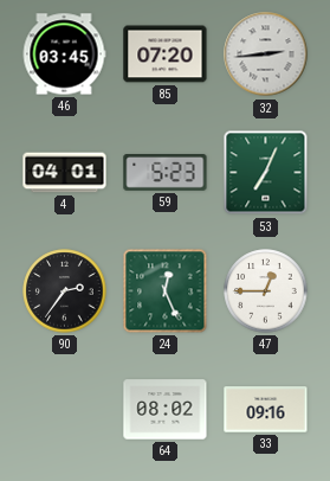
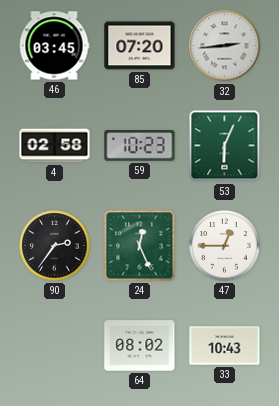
4: 04:01 -> 02:58
59: 5:23 -> 10:23
53: 7:04 -> 6:04
33: 09:16 -> 10:43
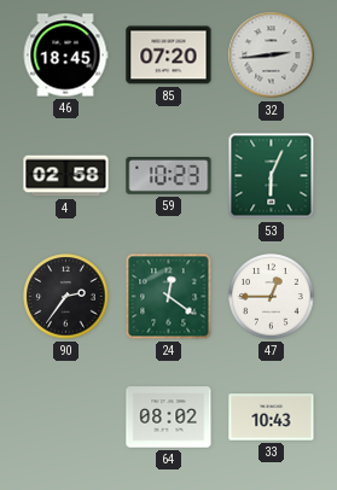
46: 03:45 -> 18:45
24: 12:26 -> 12:21
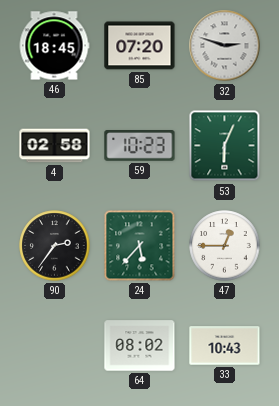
32: 2:44 -> 2:48
24: 12:21 -> 5:37
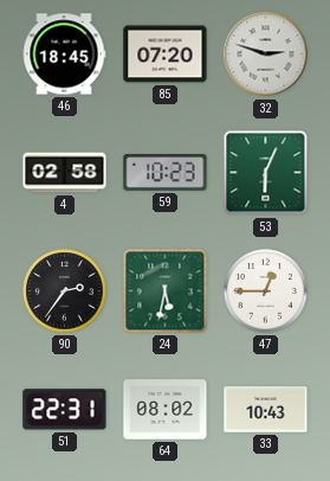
24: 5:37 -> 5:32
51: none -> 22:31
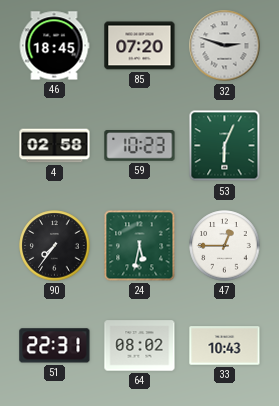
90: 2:36 -> 7:36
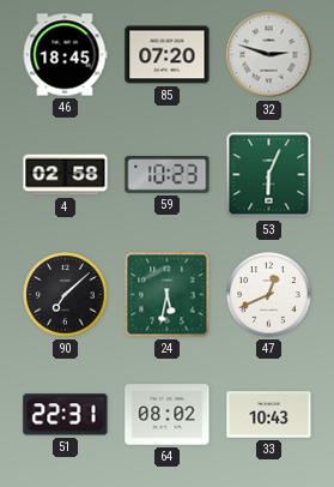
90: 7:36 -> 7:08
47: 12:45 -> 12:41
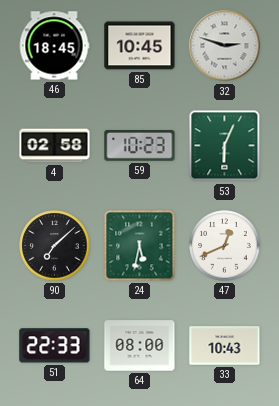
85: 07:20 -> 10:45
51: 22:31 -> 22:33
64: 08:02 -> 08:00
